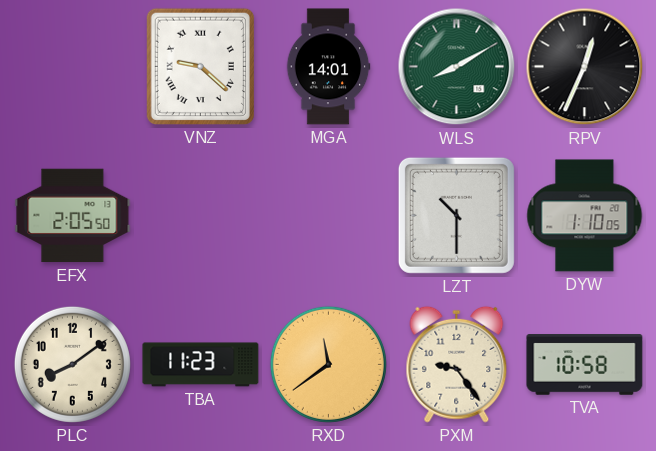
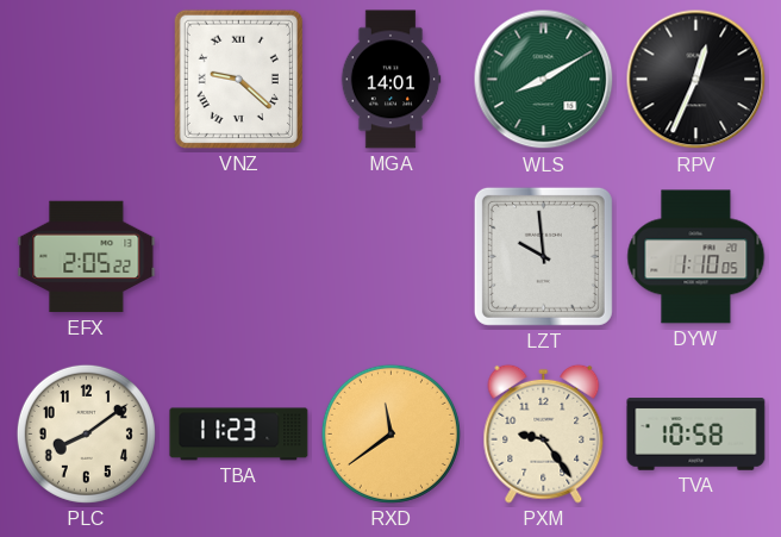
EFX: 2:05:50 -> 2:05:22
LZT: 10:30 -> 9:59
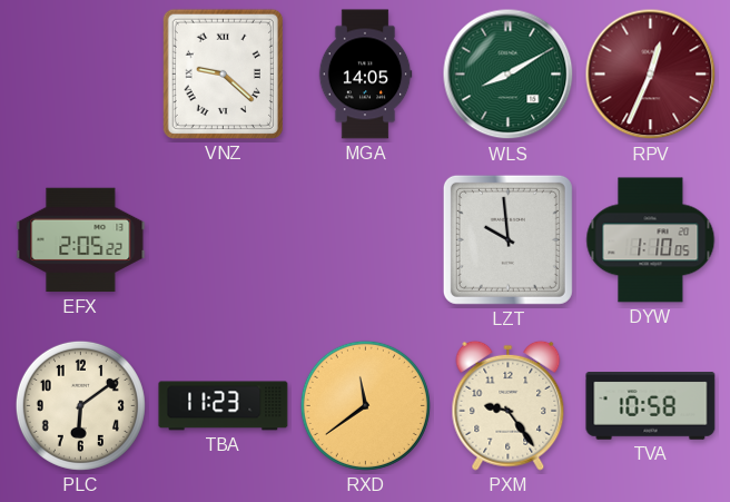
MGA: 14:01 -> 14:05
RPV dial: black -> burgundy
PLC: 8:09 -> 6:09
